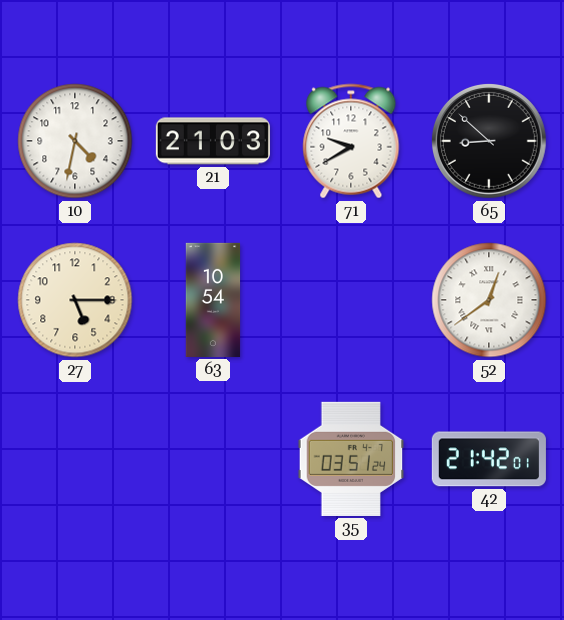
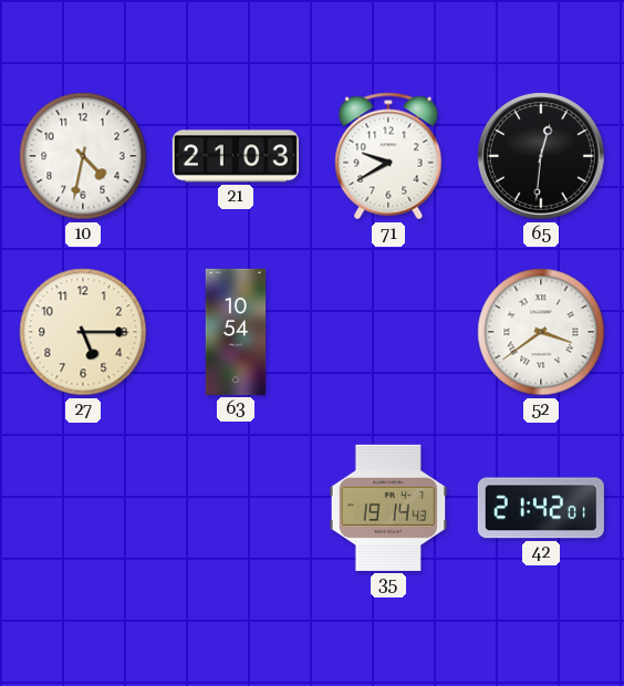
65: 8:52 -> 12:31
52: 12:39 -> 3:39
35: 03:51 -> 19:14
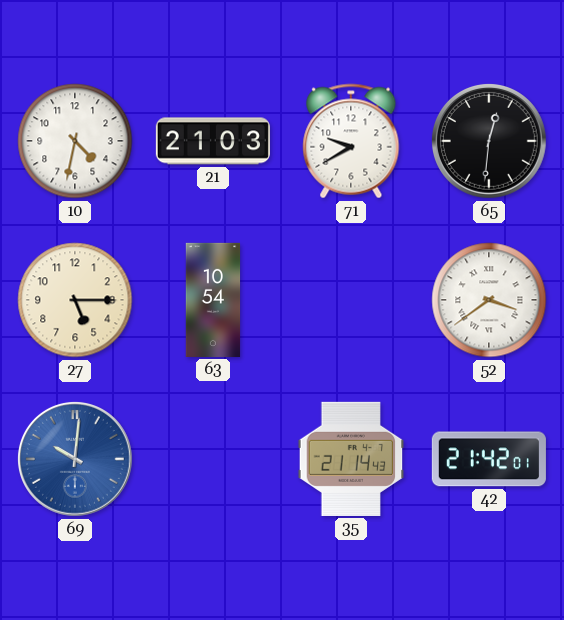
69: none -> 10:01
35: 19:14 -> 21:14
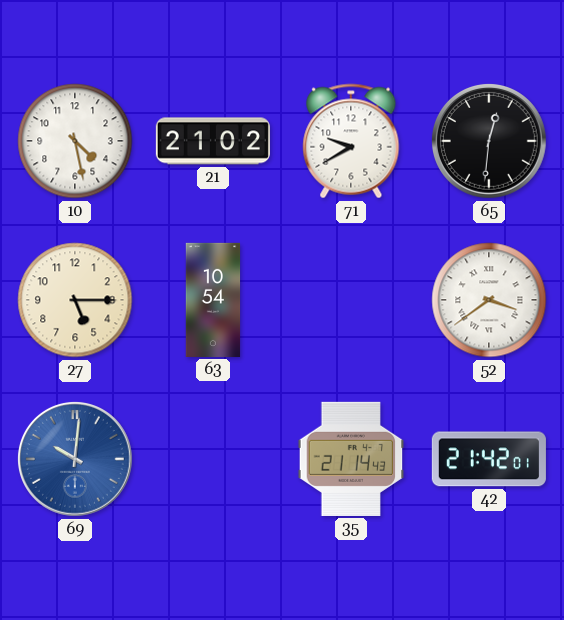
10: 4:32 -> 4:28
21: 21:03 -> 21:02
